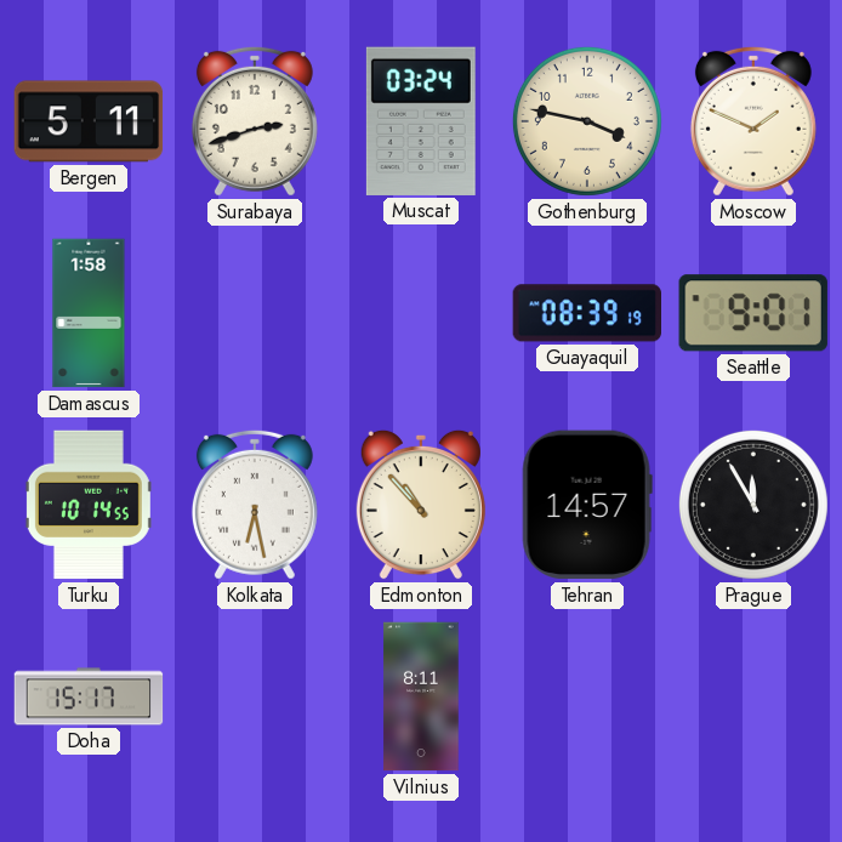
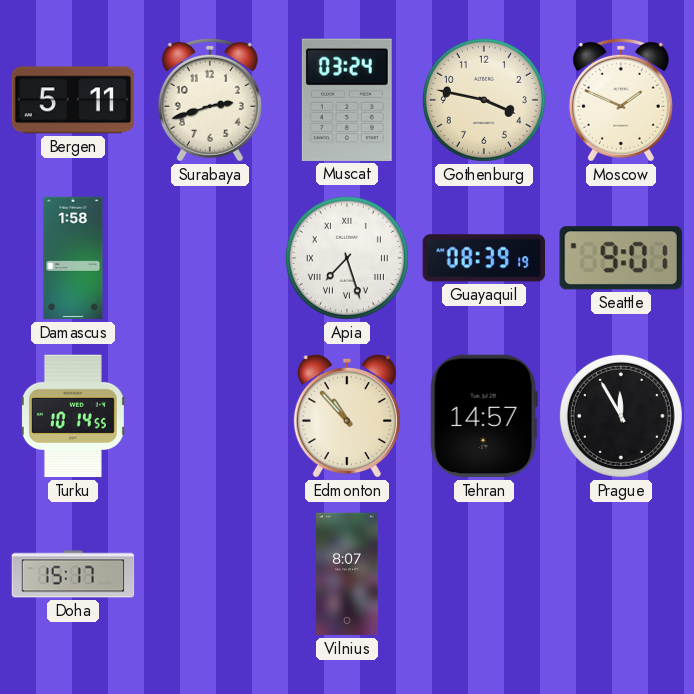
Apia: none -> 7:27
Kolkata: 6:28 -> none
Vilnius: 8:11 -> 8:07
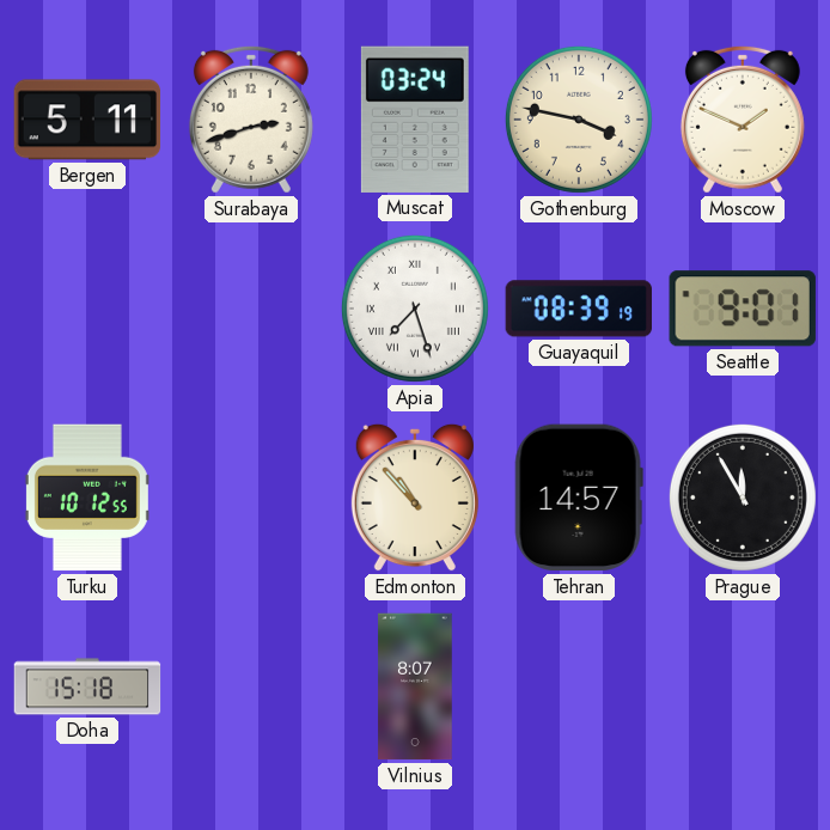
Damascus: 1:58 -> none
Turku: 10:14 -> 10:12
Doha: 15:17 -> 15:18
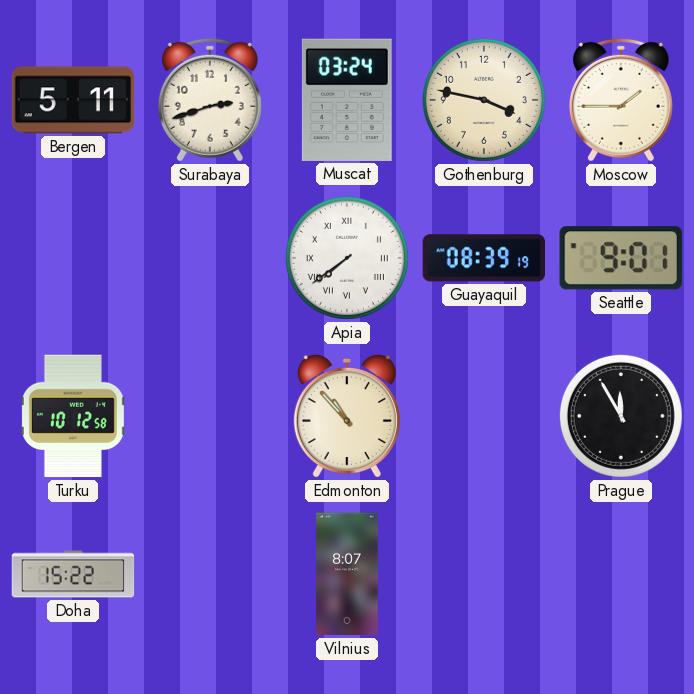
Moscow: 1:49 -> 1:45
Apia: 7:27 -> 7:39
Turku: 10:12:55 -> 10:12:58
Tehran: 14:57 -> none
Doha: 15:18 -> 15:22
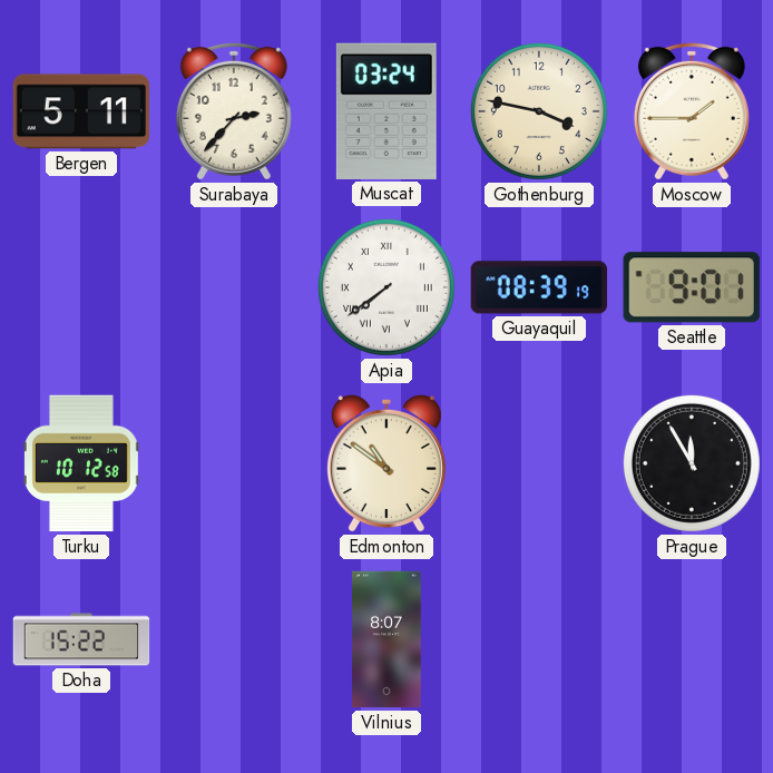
Surabaya: 2:42 -> 2:37
Edmonton: 10:53 -> 10:51
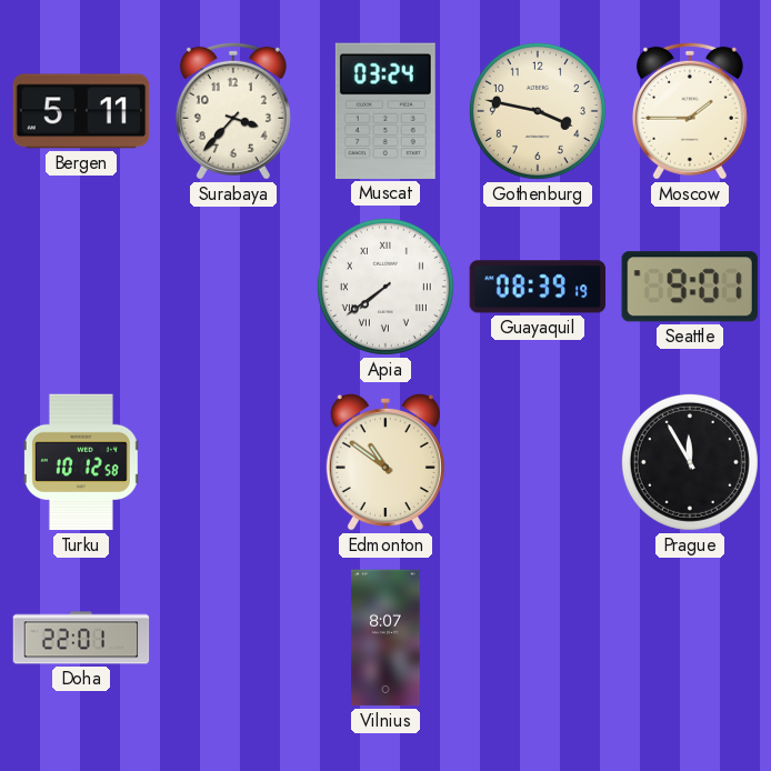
Surabaya: 2:37 -> 3:37
Doha: 15:22 -> 22:01
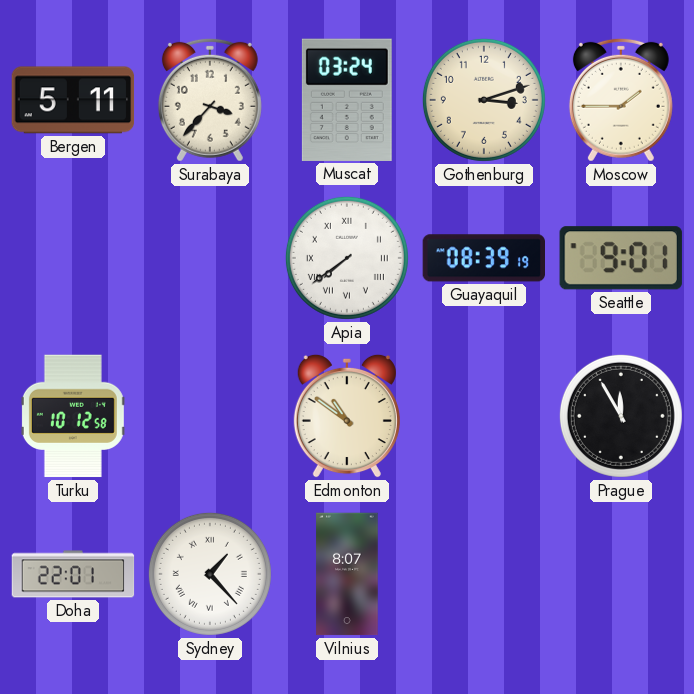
Gothenburg: 3:47 -> 3:12
Sydney: none -> 1:23
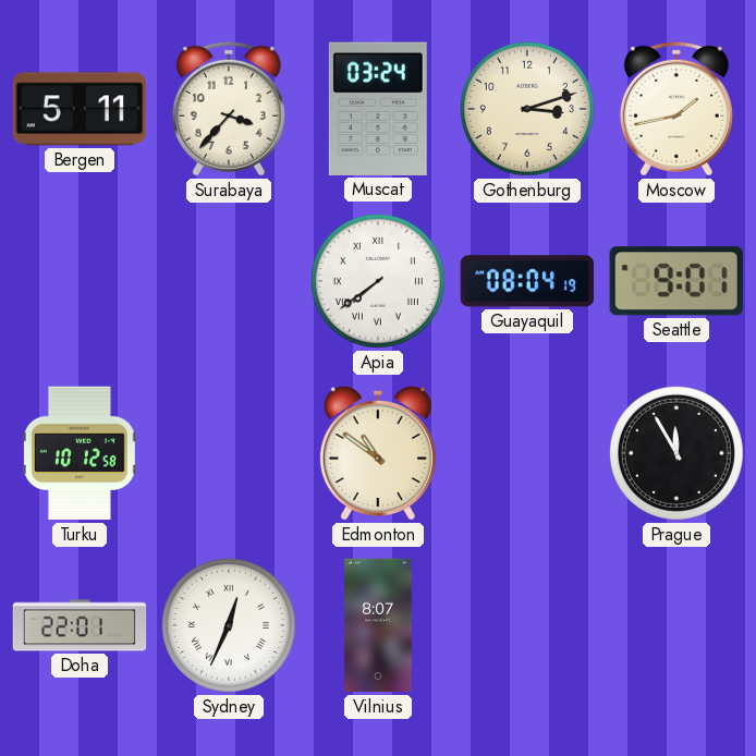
Moscow: 1:45 -> 1:43
Guayaquil: 08:39 -> 08:04
Sydney: 1:23 -> 12:34
